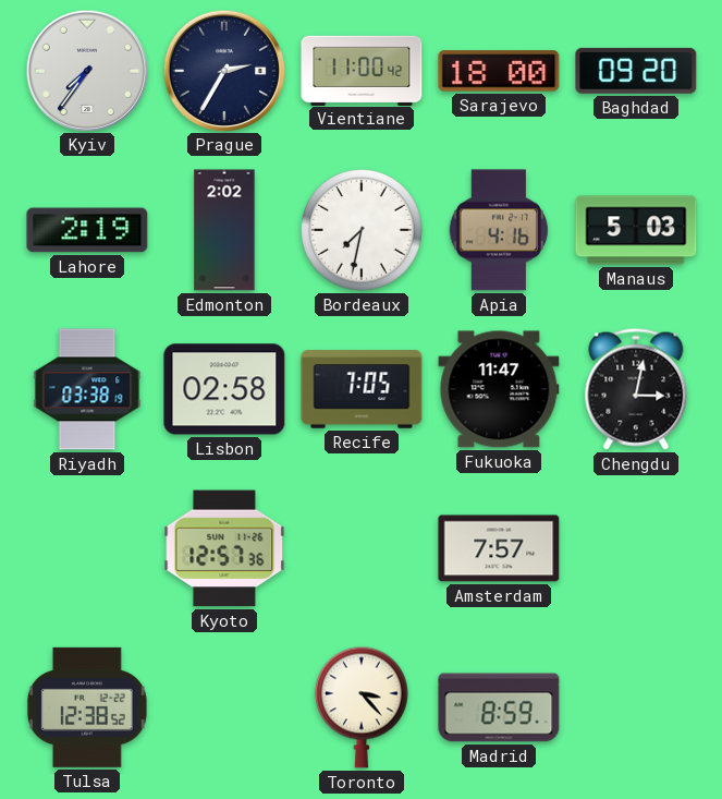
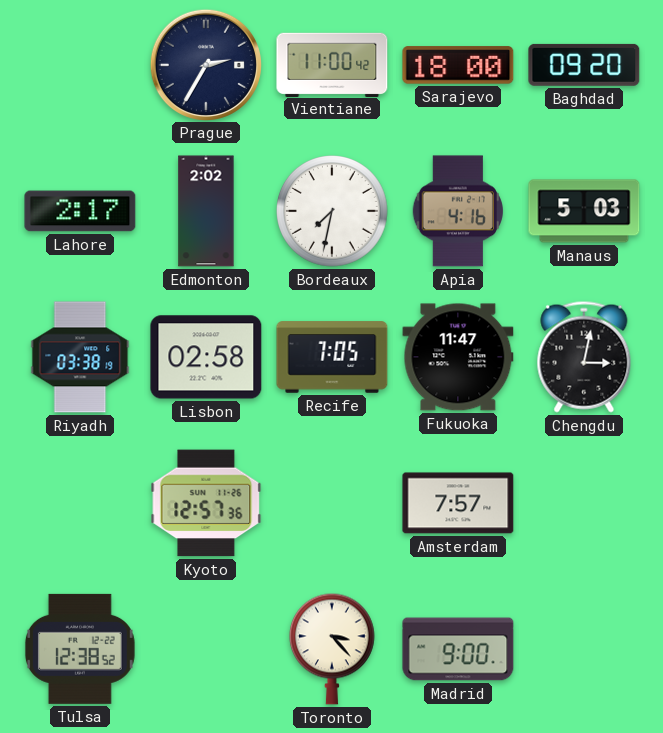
Kyiv: 7:36 -> none
Lahore: 2:19 -> 2:17
Madrid: 8:59 -> 9:00
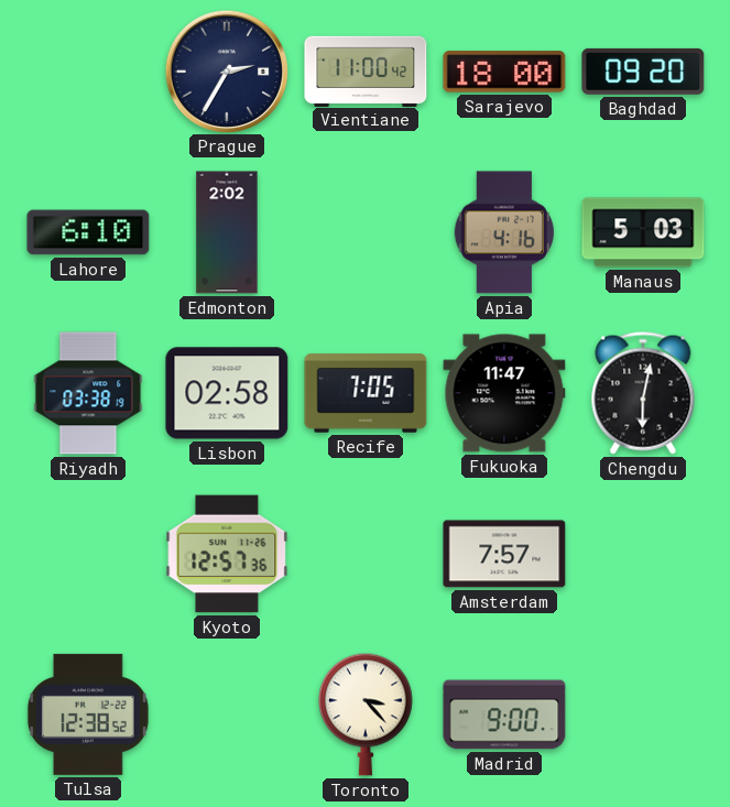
Lahore: 2:17 -> 6:10
Bordeaux: 7:32 -> none
Chengdu: 3:02 -> 6:02
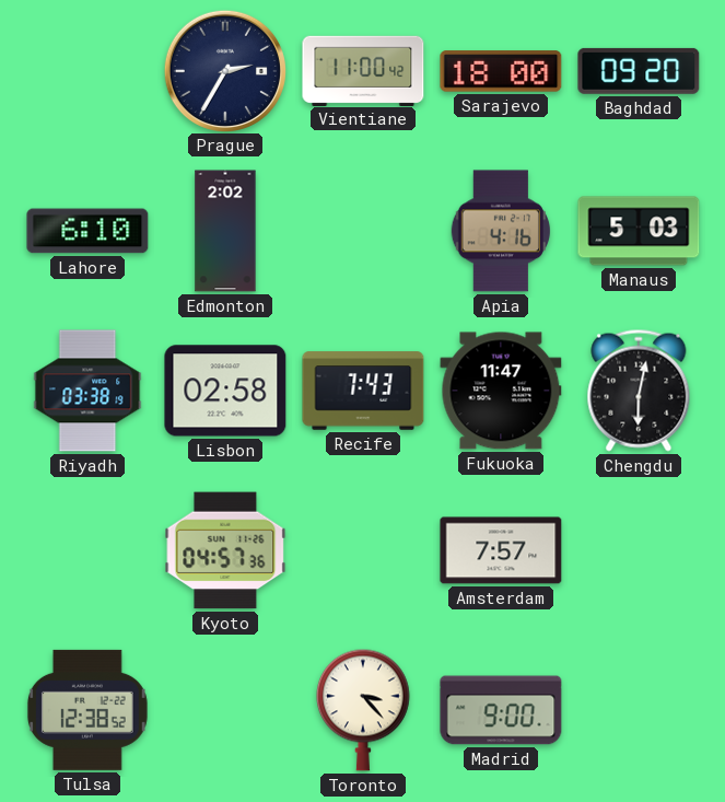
Recife: 7:05 -> 7:43
Kyoto: 12:57 -> 04:57
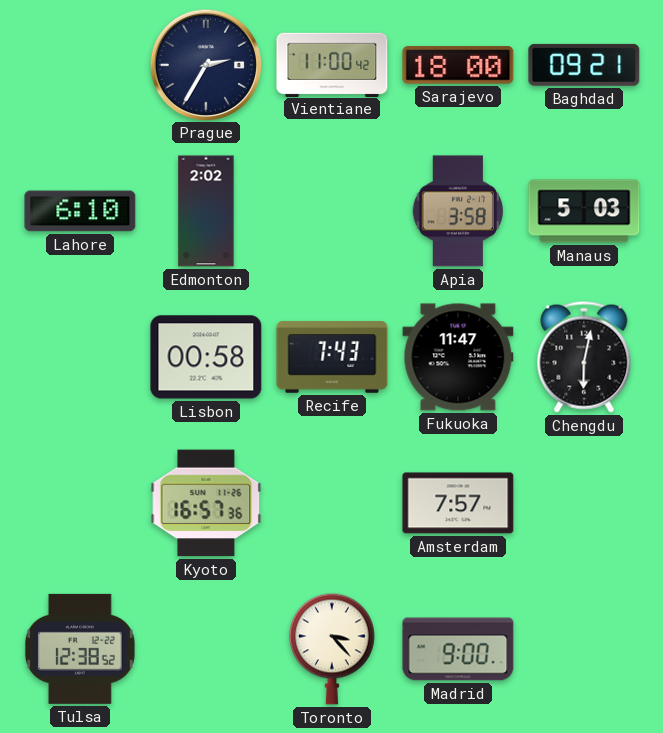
Baghdad: 09:20 -> 09:21
Apia: 4:16 -> 3:58
Riyadh: 03:38 -> none
Lisbon: 02:58 -> 00:58
Kyoto: 04:57 -> 16:57
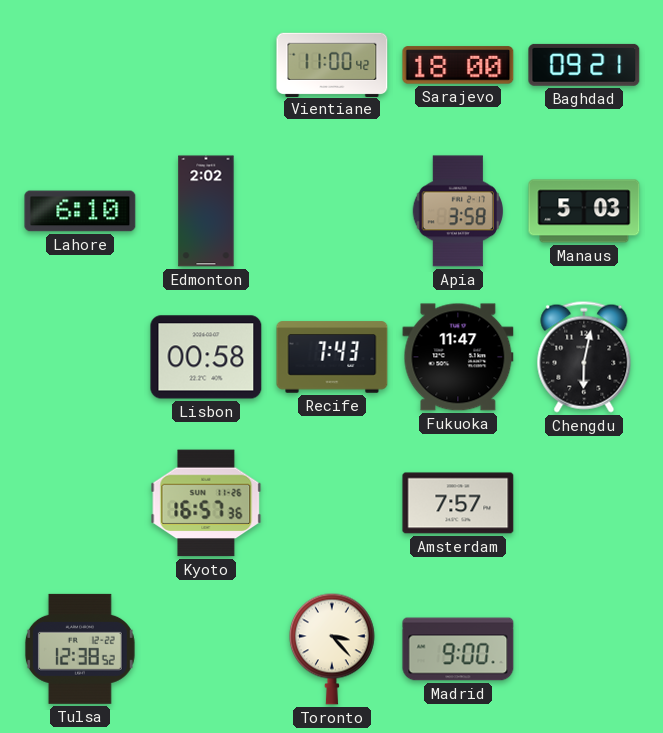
Prague: 2:35 -> none
